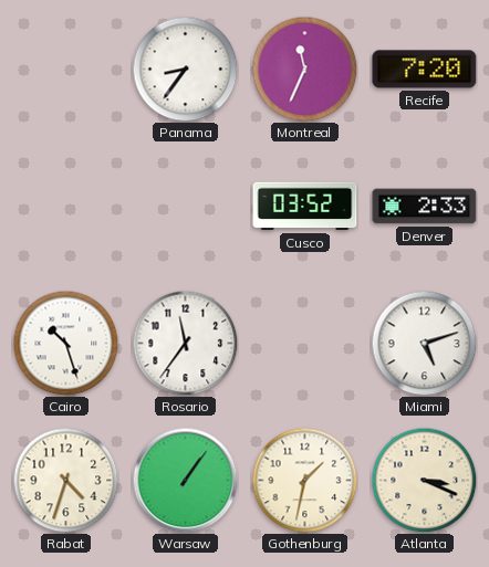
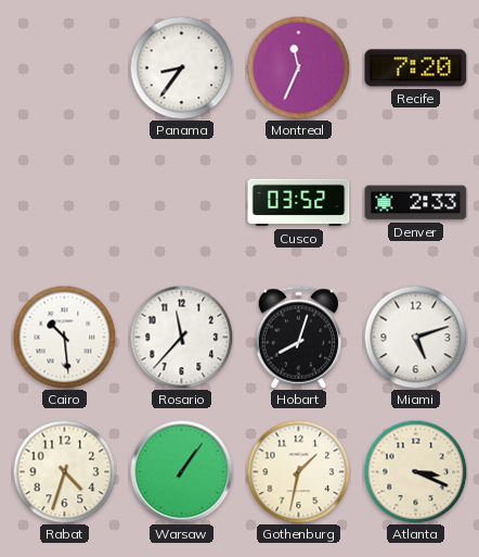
Cairo: 10:27 -> 10:29
Rosario: 11:36 -> 11:37
Hobart: none -> 8:03
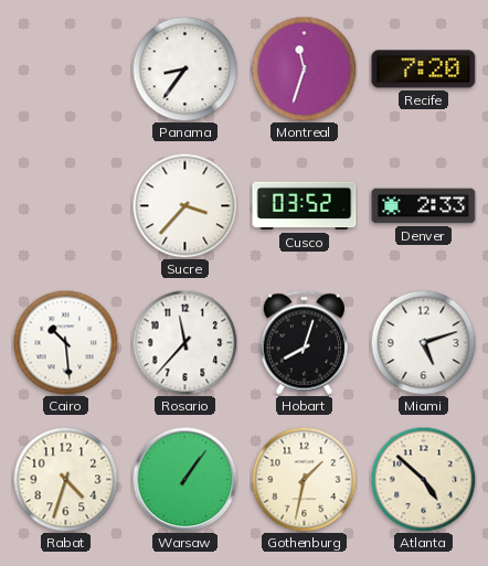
Montreal: 11:34 -> 11:33
Sucre: none -> 3:37
Atlanta: 3:19 -> 4:52
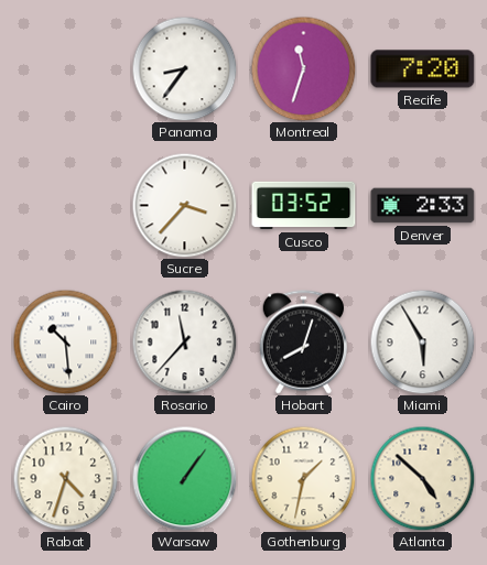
Miami: 5:12 -> 5:55
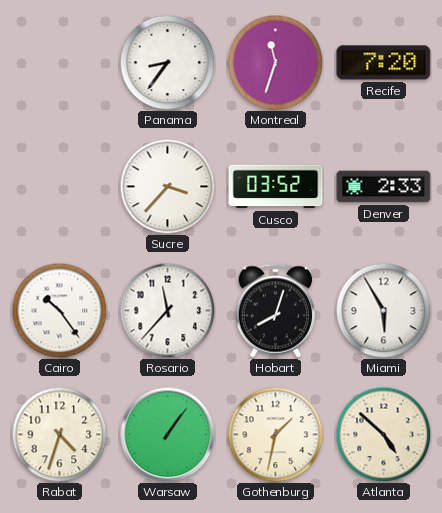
Cairo: 10:29 -> 10:24
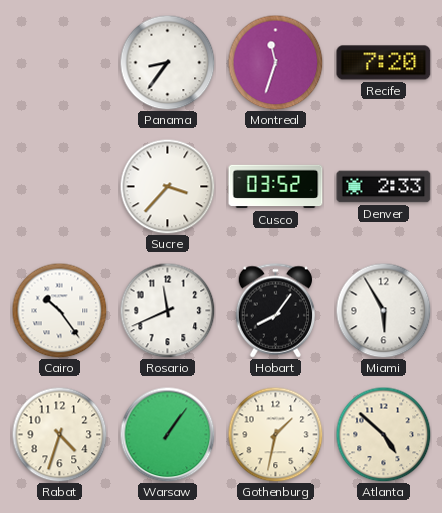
Rosario: 11:37 -> 11:41
Hobart: 8:03 -> 8:06
